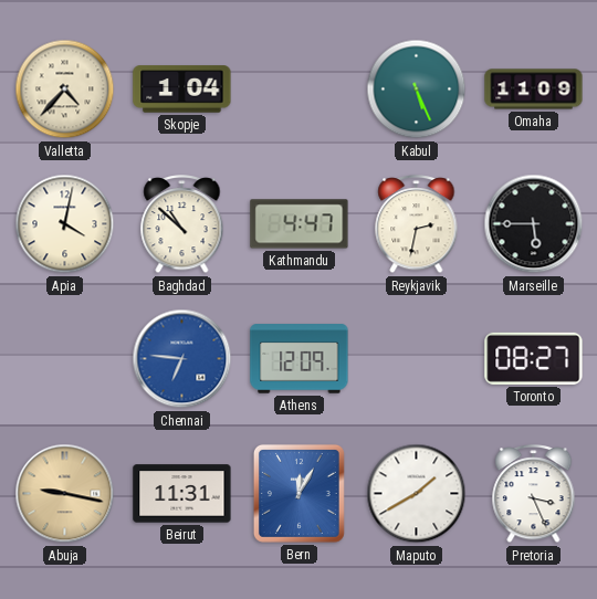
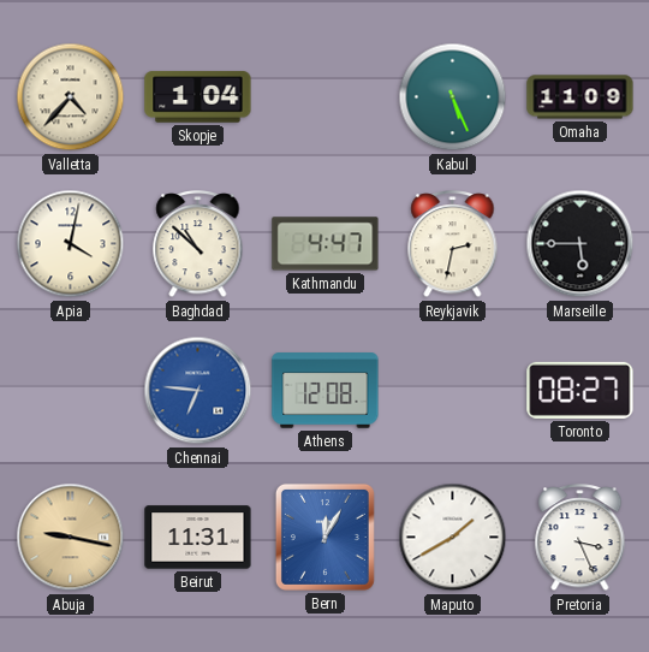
Athens: 12:09 -> 12:08
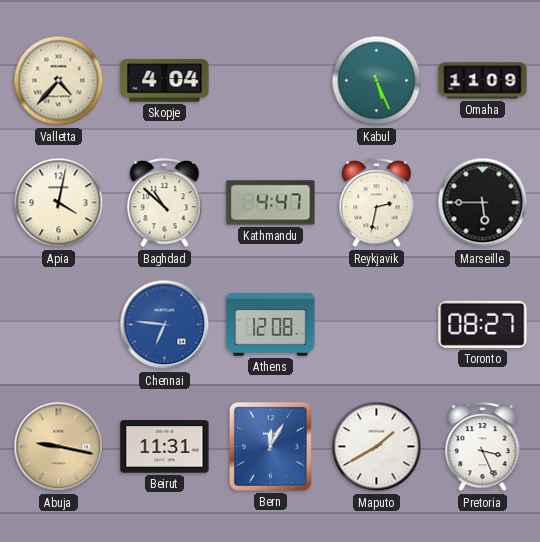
Skopje: 1:04 -> 4:04
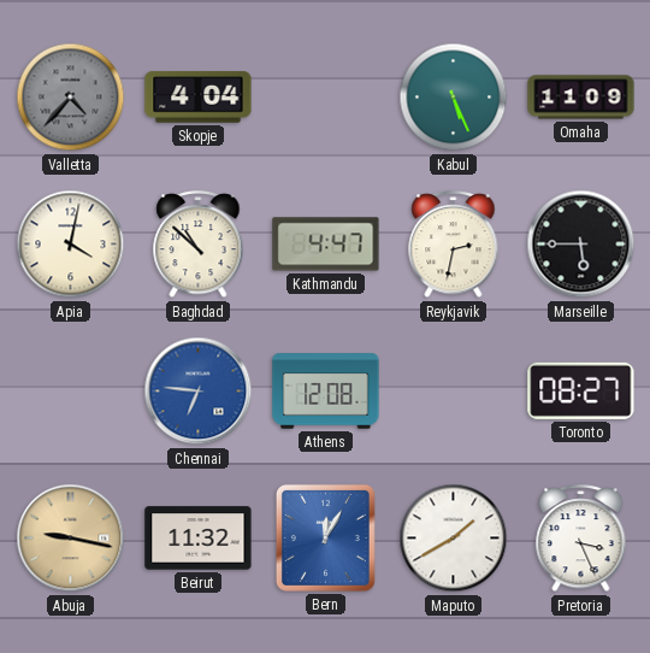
Valletta dial: cream -> grey
Beirut: 11:31 -> 11:32
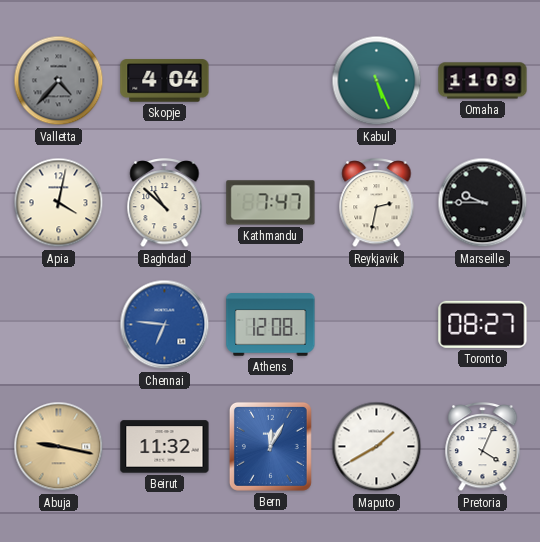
Kathmandu: 4:47 -> 7:47
Marseille: 5:45 -> 9:45
Pretoria: 3:26 -> 4:04
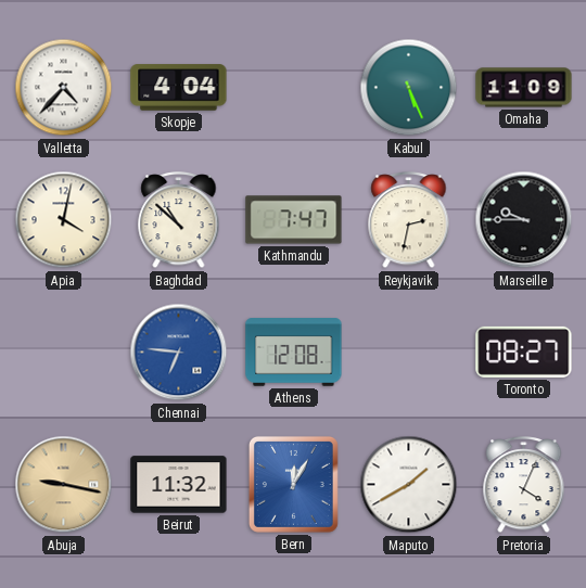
Valletta dial: grey -> white
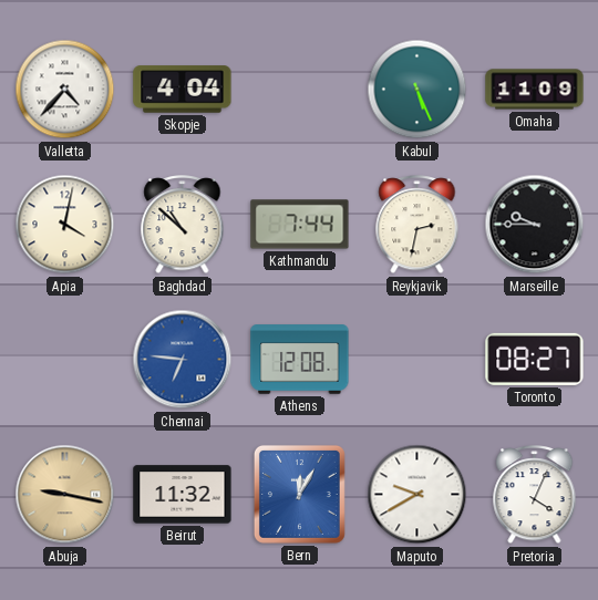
Kathmandu: 7:47 -> 7:44
Maputo: 1:40 -> 9:40
